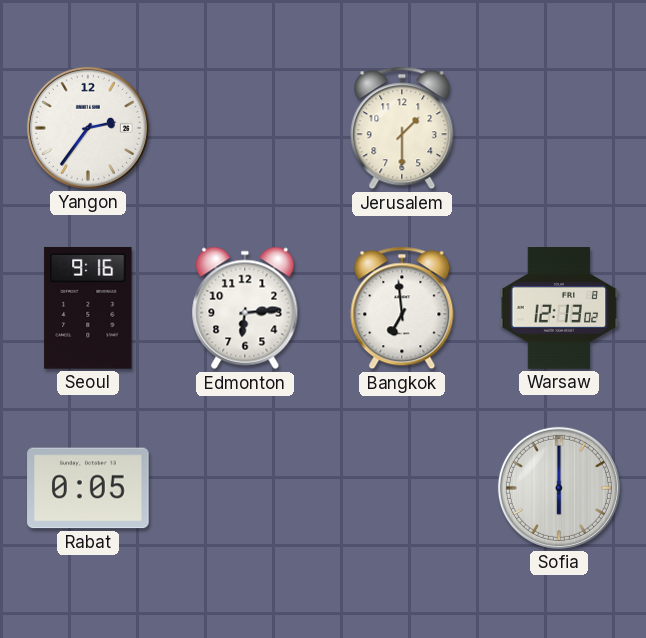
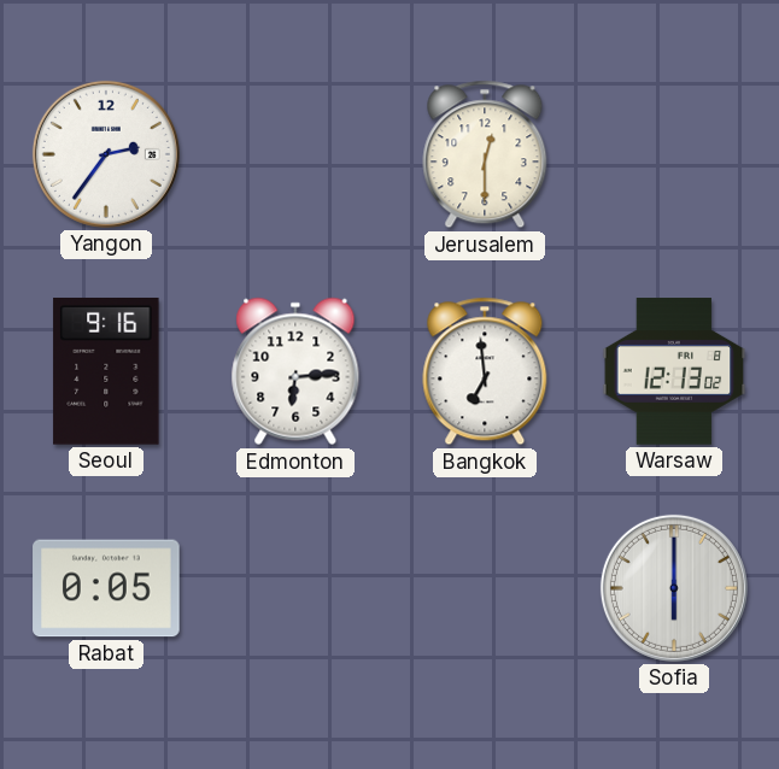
Jerusalem: 1:30 -> 12:30
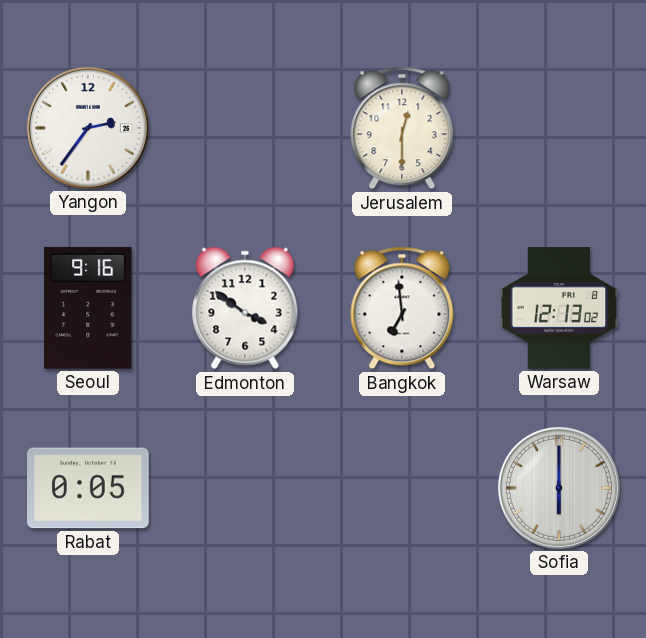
Edmonton: 6:14 -> 3:51
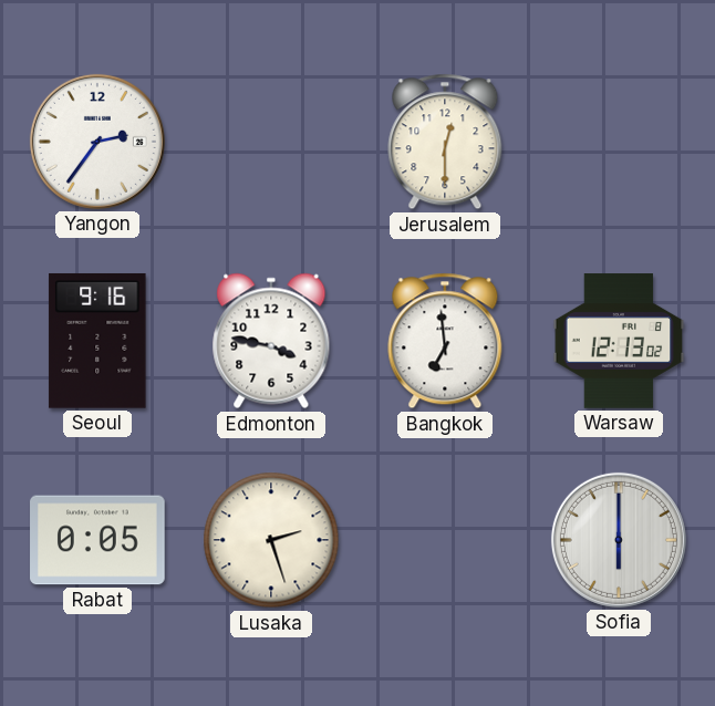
Edmonton: 3:51 -> 3:47
Lusaka: none -> 2:27
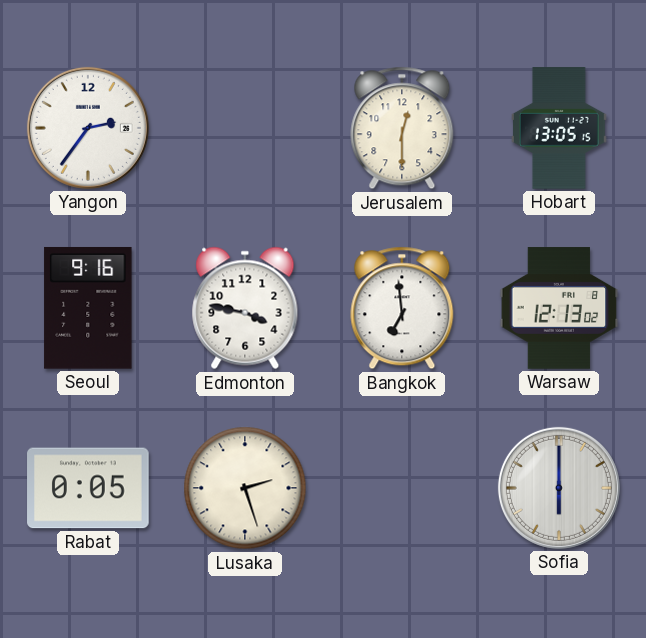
Hobart: none -> 13:05
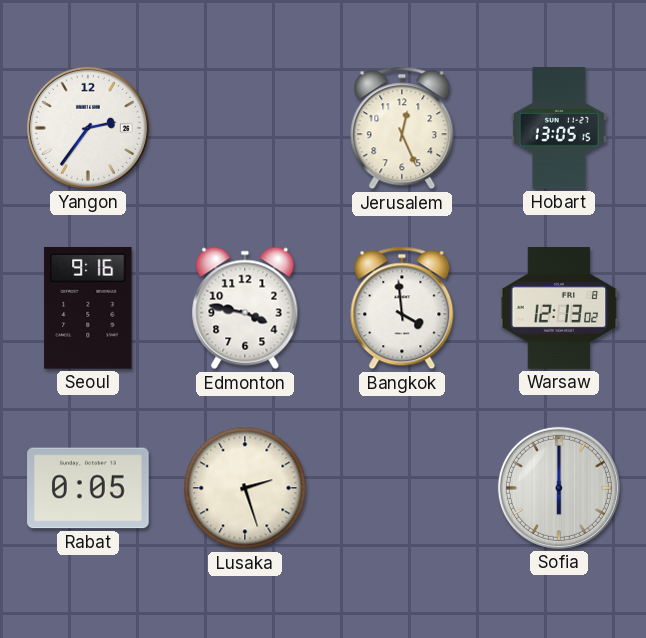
Jerusalem: 12:30 -> 12:26
Bangkok: 6:59 -> 3:59
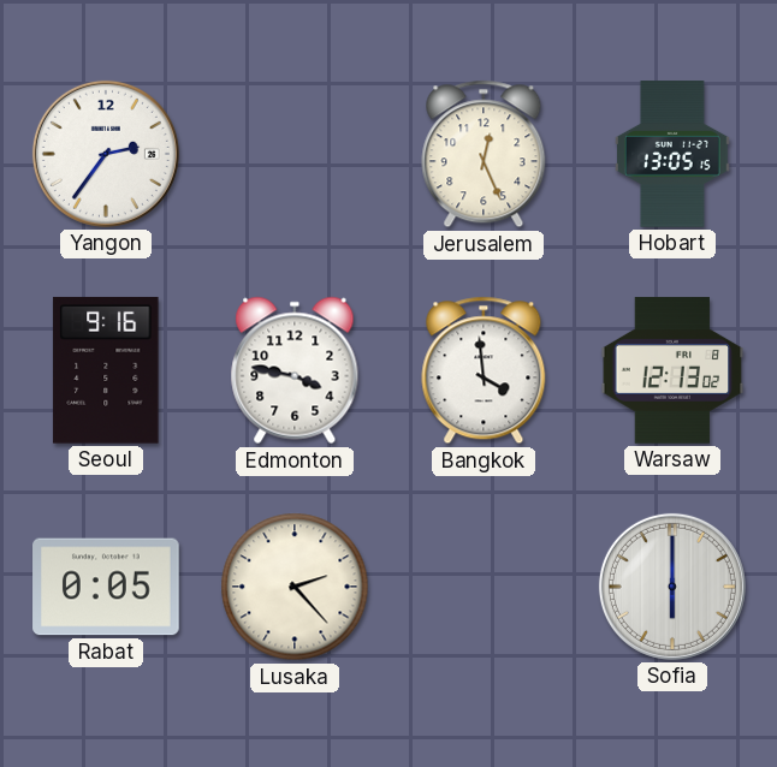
Lusaka: 2:27 -> 2:23
